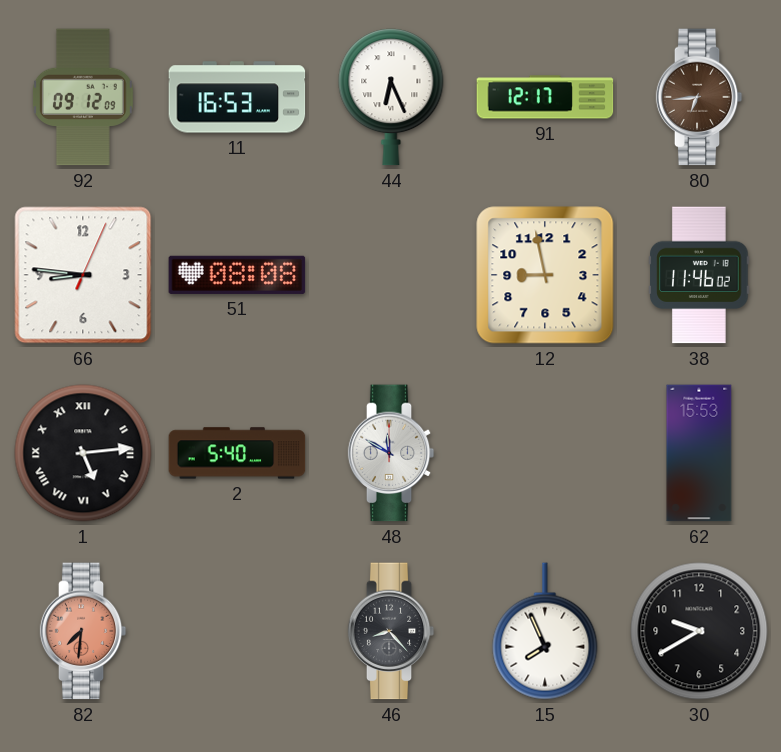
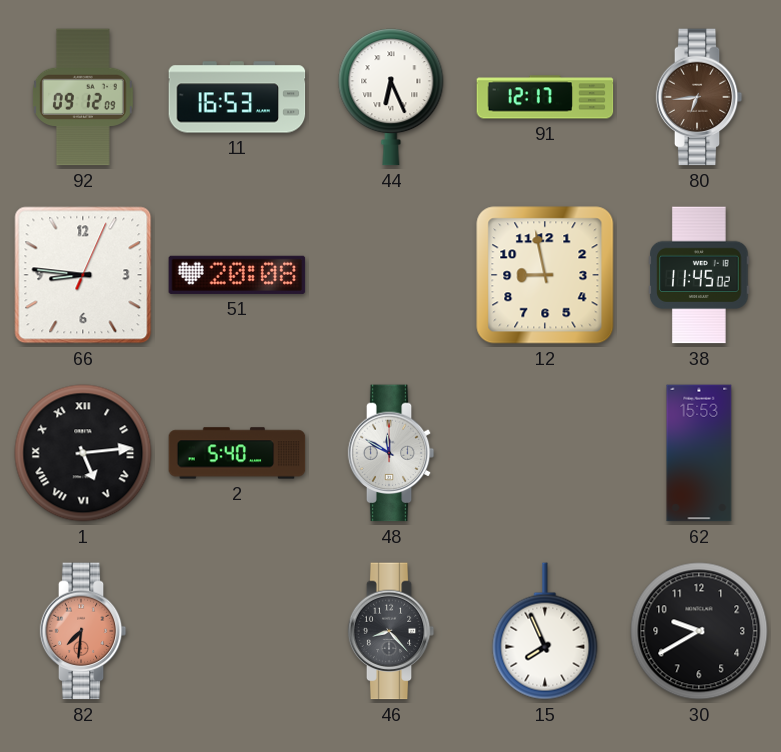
51: 08:08 -> 20:08
38: 11:46 -> 11:45
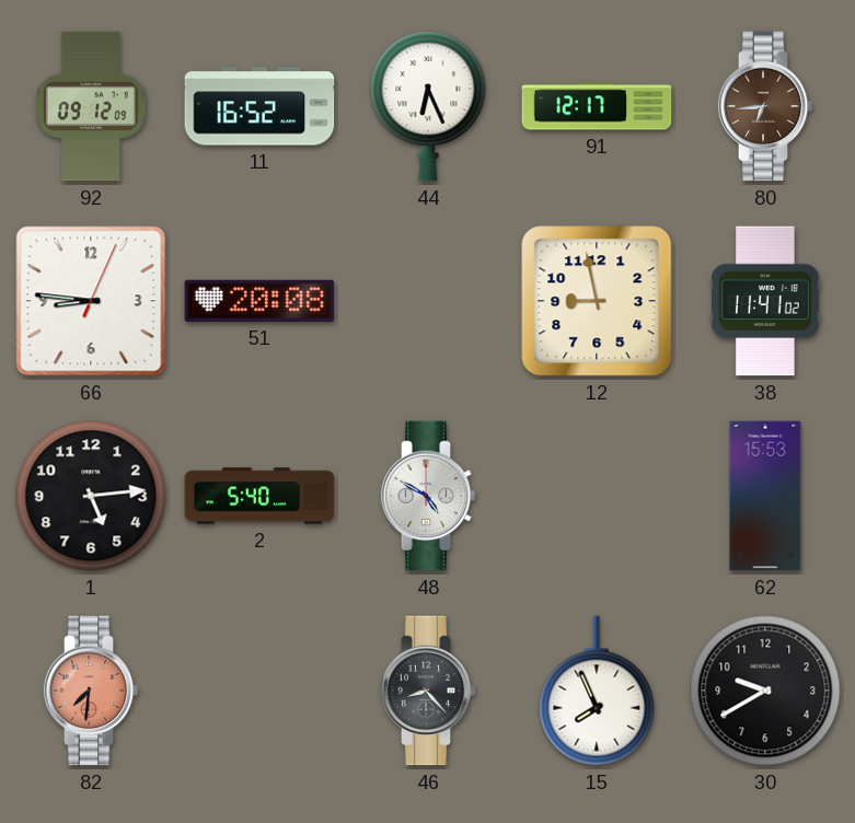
11: 16:53 -> 16:52
38: 11:45 -> 11:41
1 numerals: Roman -> Arabic
48: 11:50 -> 4:50
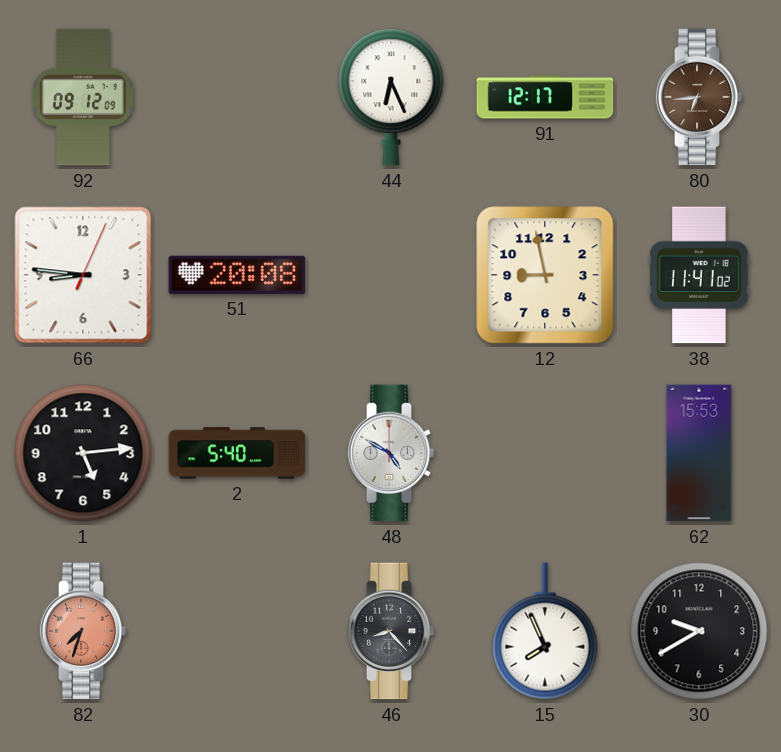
11: 16:52 -> none
82: 7:31 -> 7:33
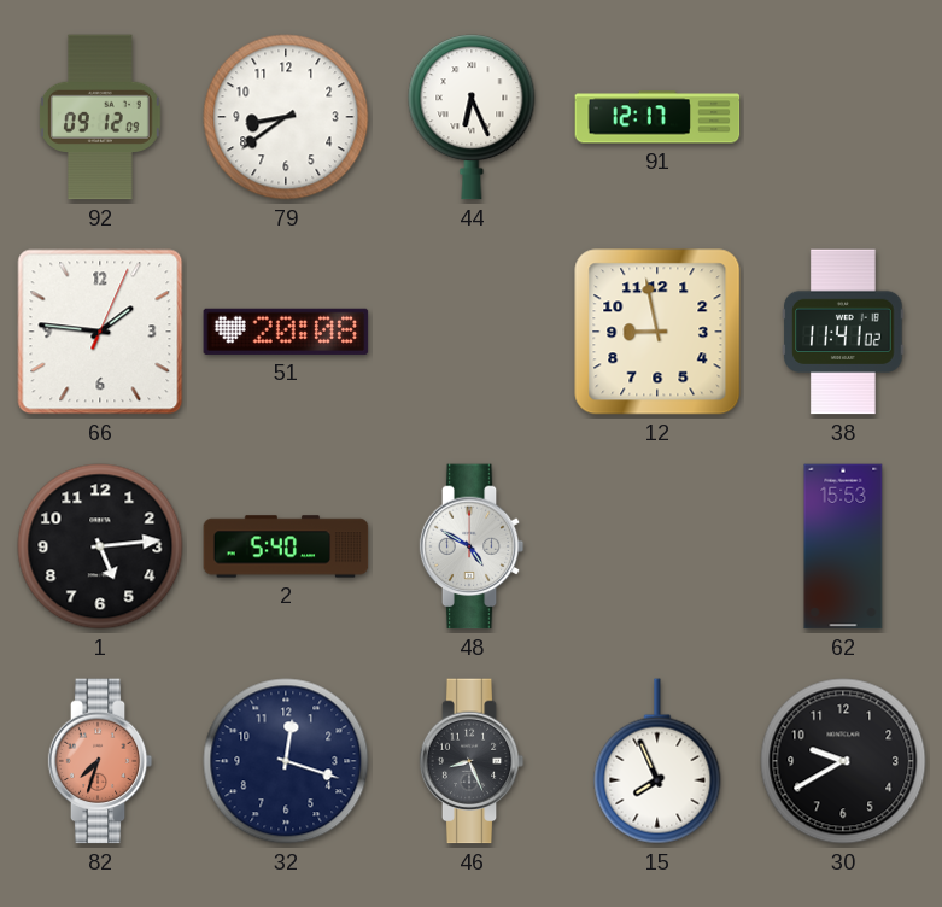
79: none -> 8:39
80: 6:44 -> none
66: 8:46 -> 1:46
32: none -> 12:18
46: 8:23 -> 8:26
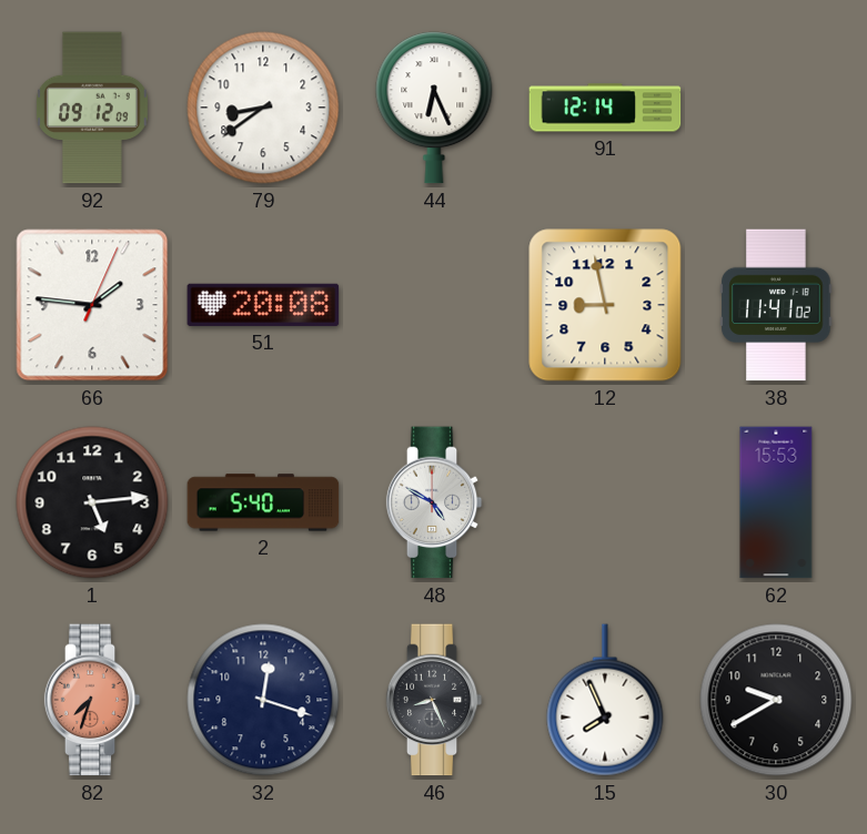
91: 12:17 -> 12:14
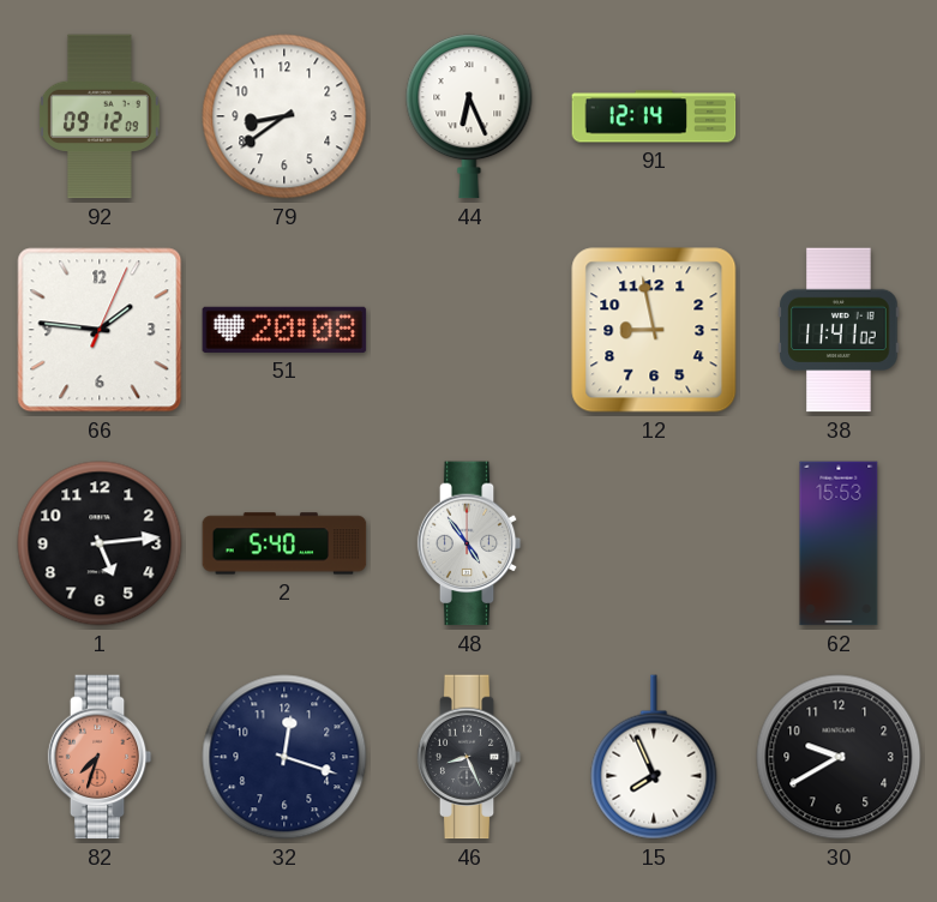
48: 4:50 -> 4:54
